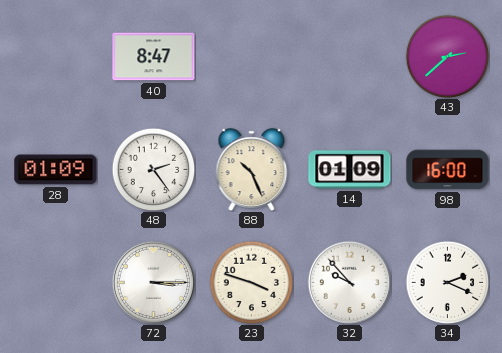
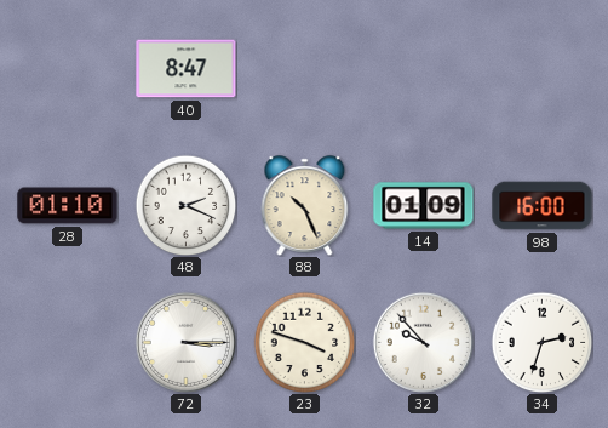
43: 2:38 -> none
28: 01:09 -> 01:10
48: 2:24 -> 2:19
34: 2:19 -> 2:33
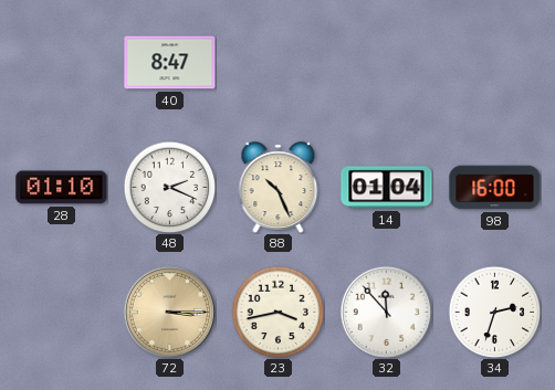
14: 01:09 -> 01:04
72 dial: white -> champagne
23: 3:48 -> 3:43
32: 9:53 -> 11:53
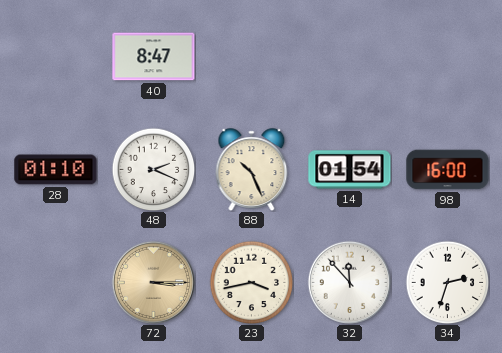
14: 01:04 -> 01:54
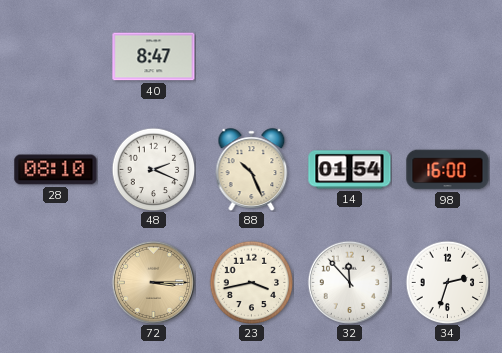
28: 01:10 -> 08:10
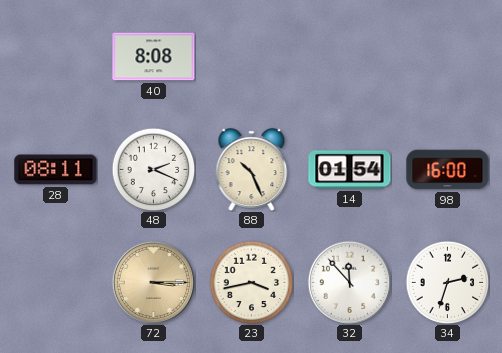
40: 8:47 -> 8:08
28: 08:10 -> 08:11
